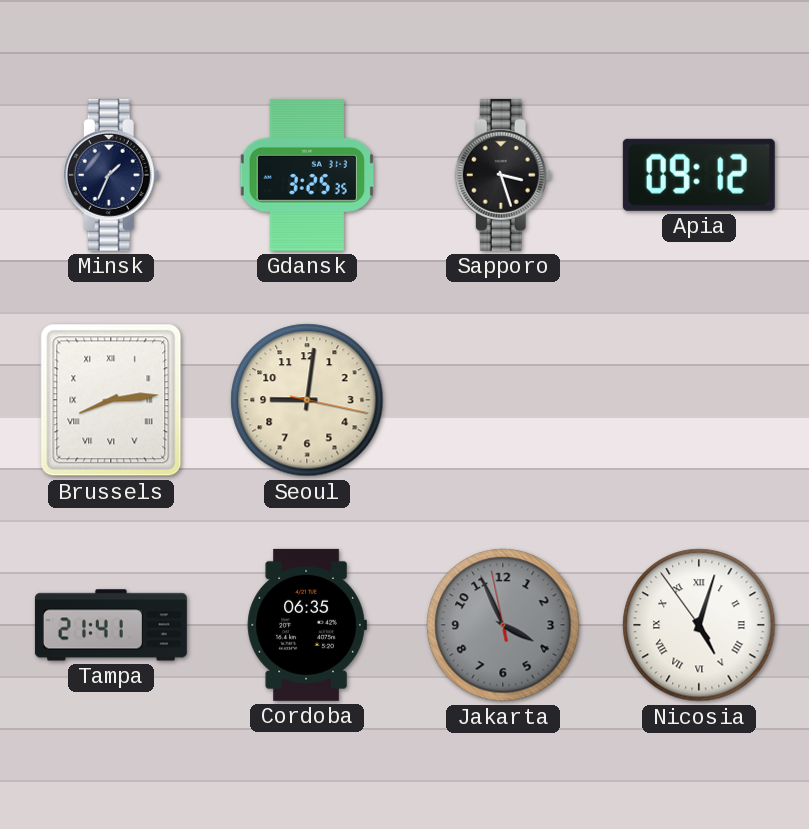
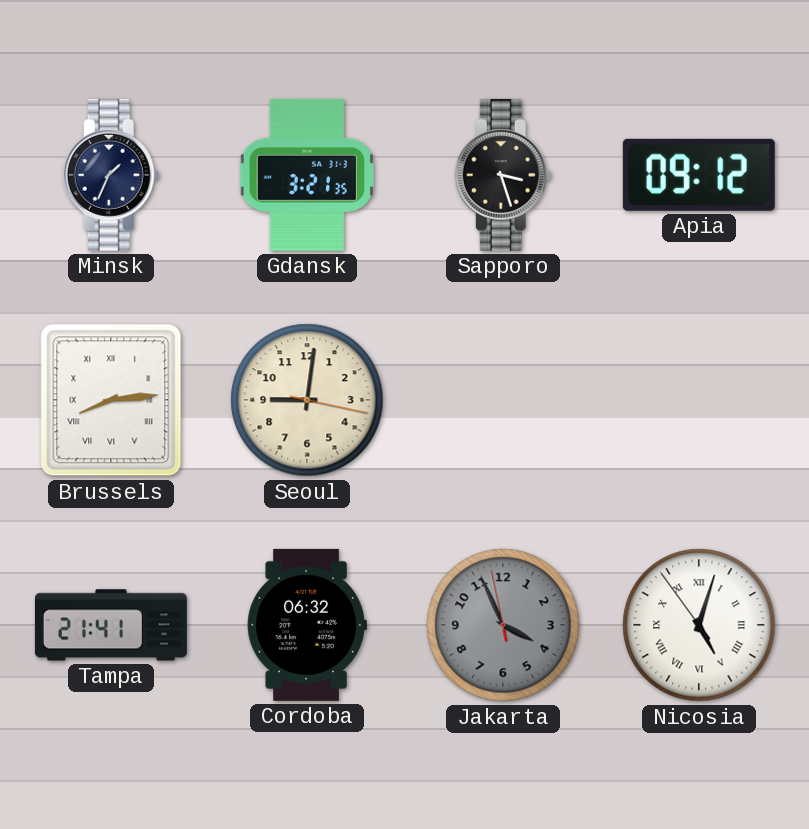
Gdansk: 3:25 -> 3:21
Cordoba: 06:35 -> 06:32
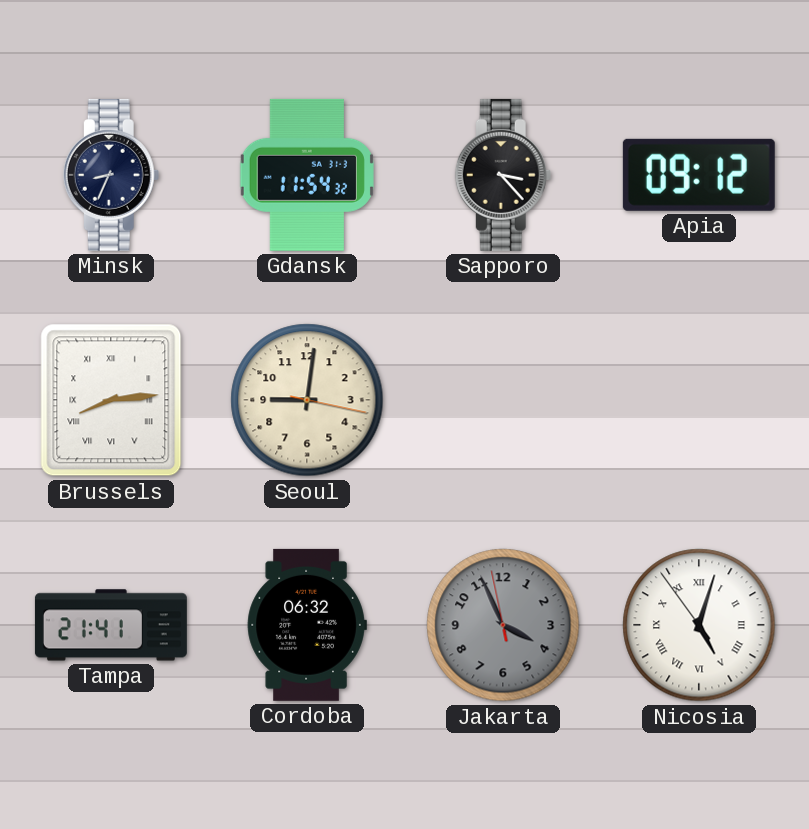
Minsk: 1:34 -> 8:34
Gdansk: 3:21 -> 11:54
Sapporo: 3:27 -> 3:23
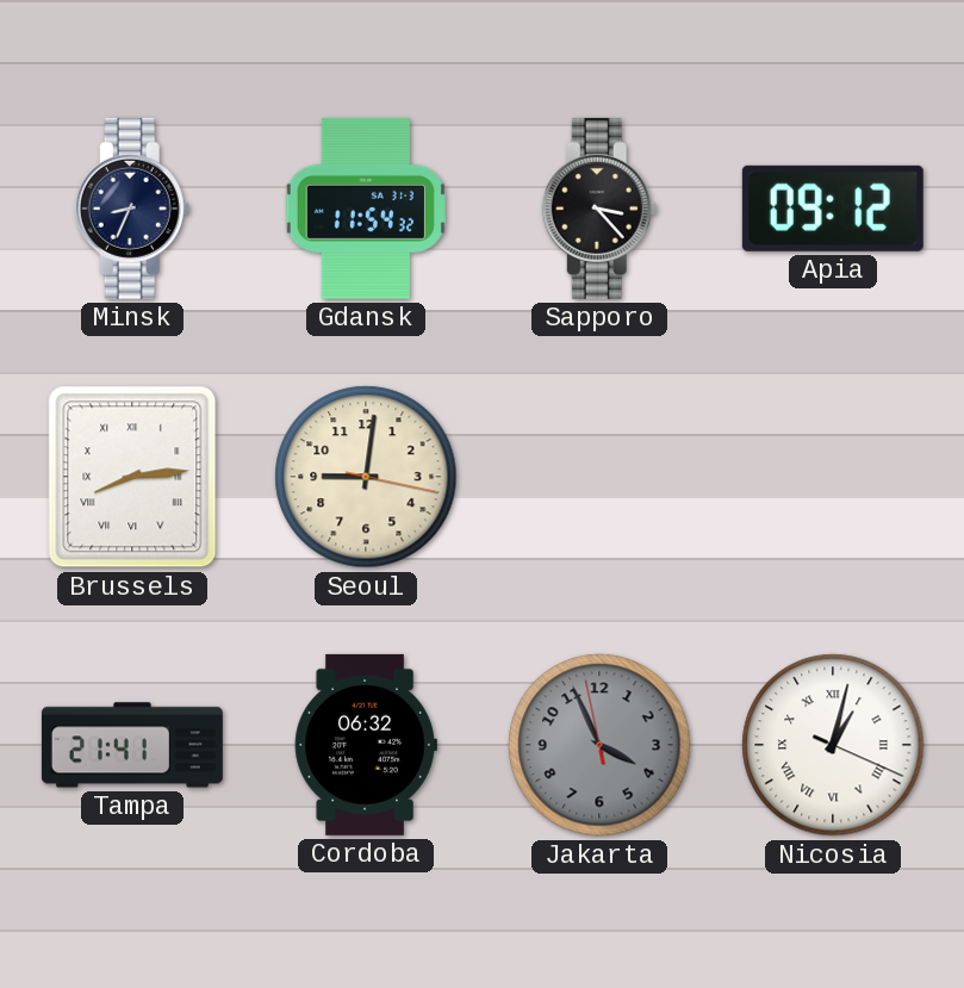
Nicosia: 5:02 -> 1:02
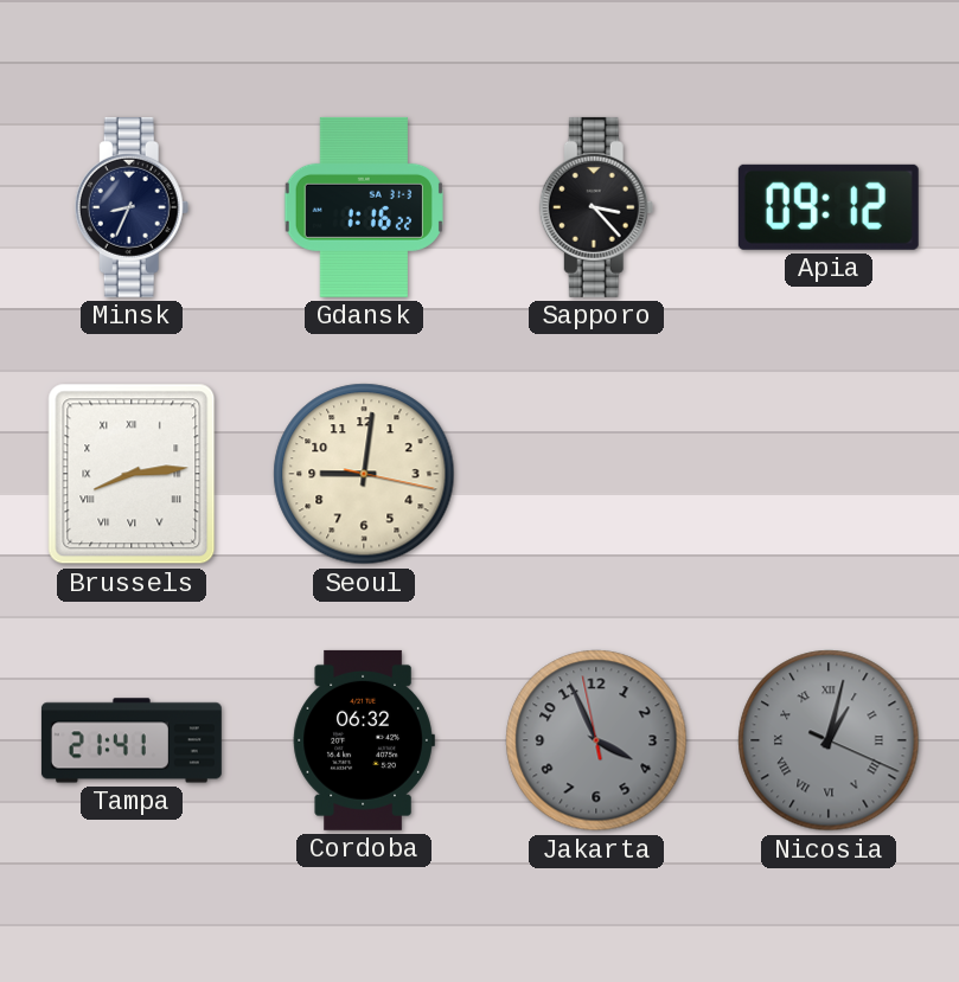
Gdansk: 11:54 -> 1:16
Nicosia dial: white -> grey
